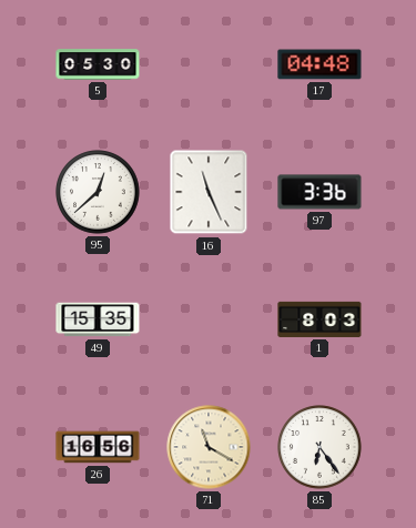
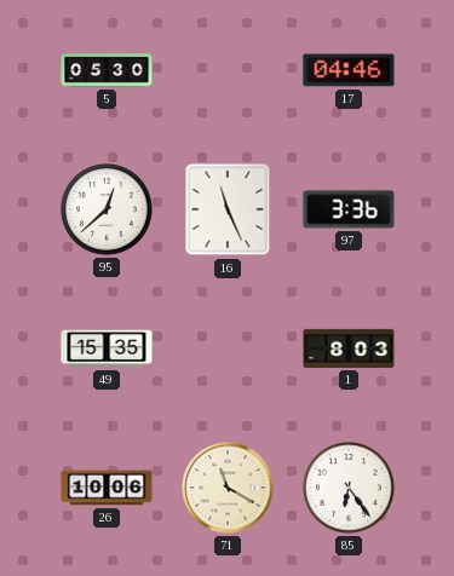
17: 04:48 -> 04:46
26: 16:56 -> 10:06
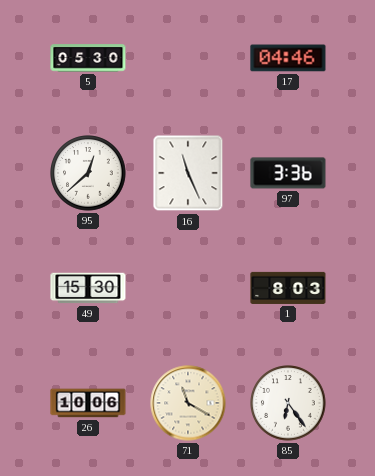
49: 15:35 -> 15:30
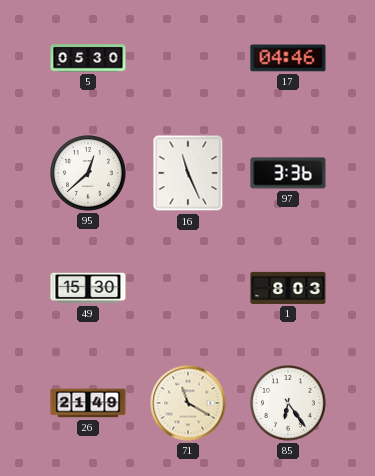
26: 10:06 -> 21:49
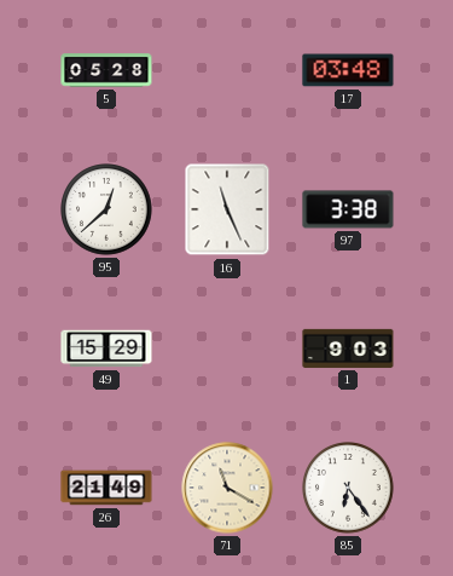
5: 05:30 -> 05:28
17: 04:46 -> 03:48
97: 3:36 -> 3:38
49: 15:30 -> 15:29
1: 8:03 -> 9:03
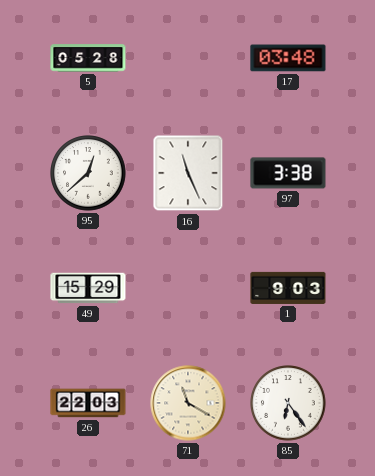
26: 21:49 -> 22:03
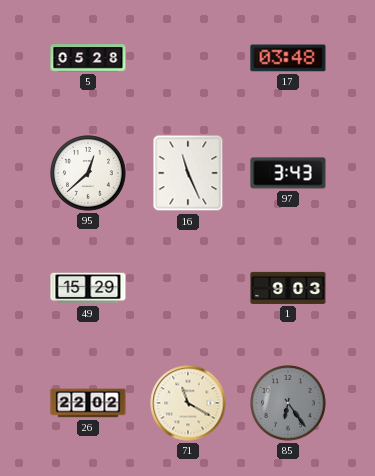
97: 3:38 -> 3:43
26: 22:03 -> 22:02
85 dial: white -> grey
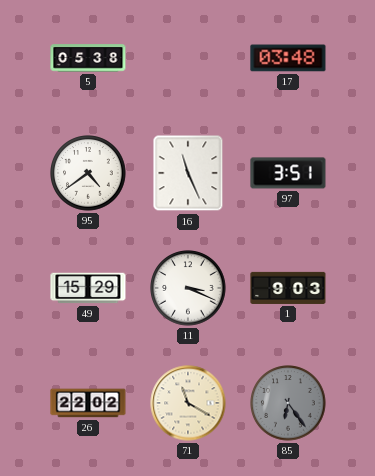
5: 05:28 -> 05:38
95: 12:38 -> 4:39
97: 3:43 -> 3:51
11: none -> 3:19
